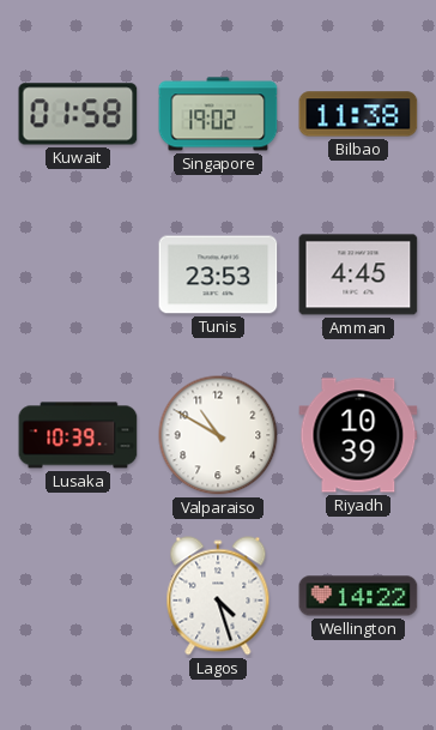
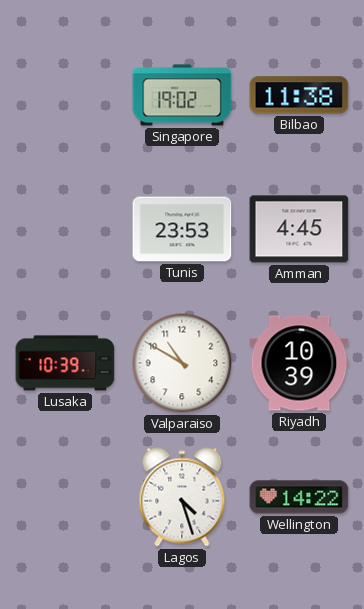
Kuwait: 01:58 -> none
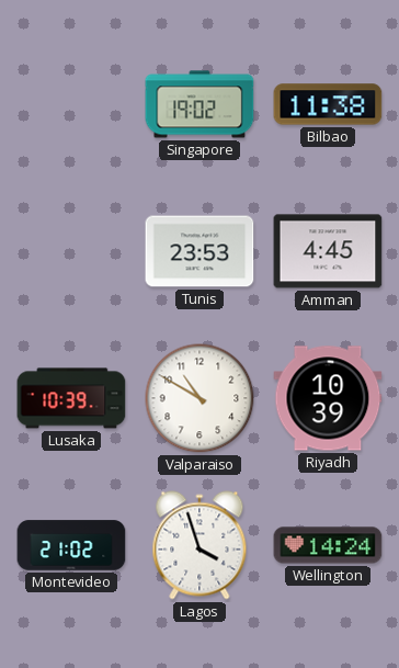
Montevideo: none -> 21:02
Lagos: 4:27 -> 3:57
Wellington: 14:22 -> 14:24
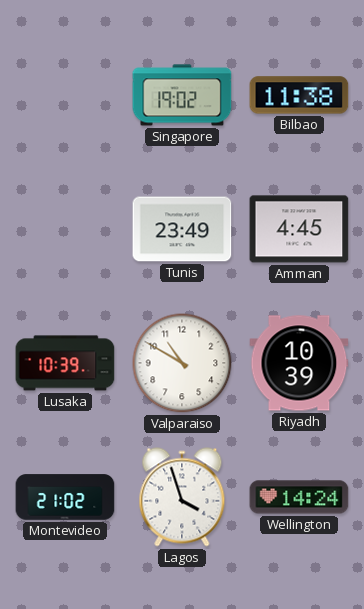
Tunis: 23:53 -> 23:49
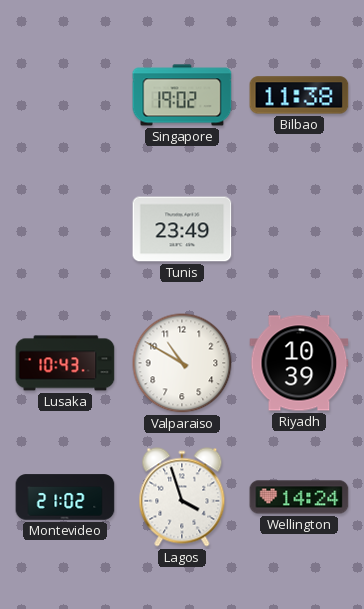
Amman: 4:45 -> none
Lusaka: 10:39 -> 10:43
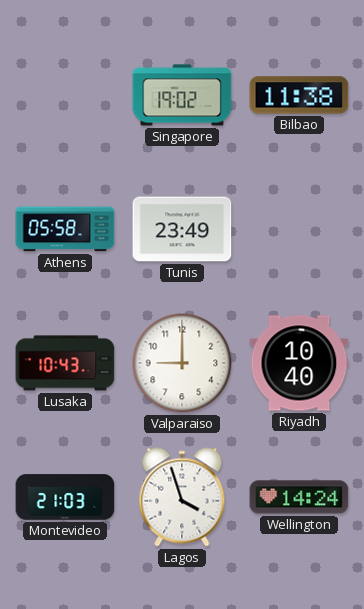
Athens: none -> 05:58
Valparaiso: 10:50 -> 9:00
Riyadh: 10:39 -> 10:40
Montevideo: 21:02 -> 21:03
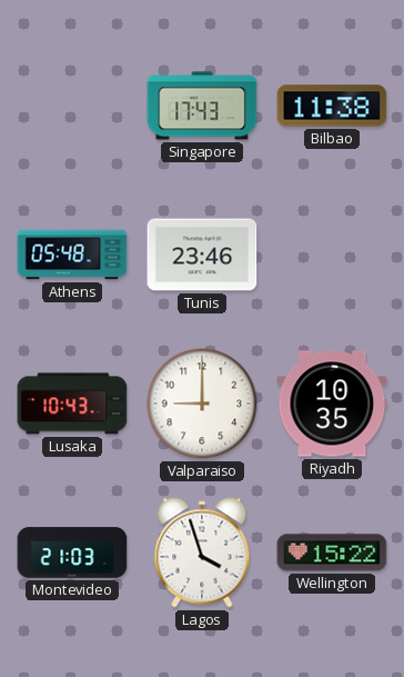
Singapore: 19:02 -> 17:43
Athens: 05:58 -> 05:48
Tunis: 23:49 -> 23:46
Riyadh: 10:40 -> 10:35
Wellington: 14:24 -> 15:22
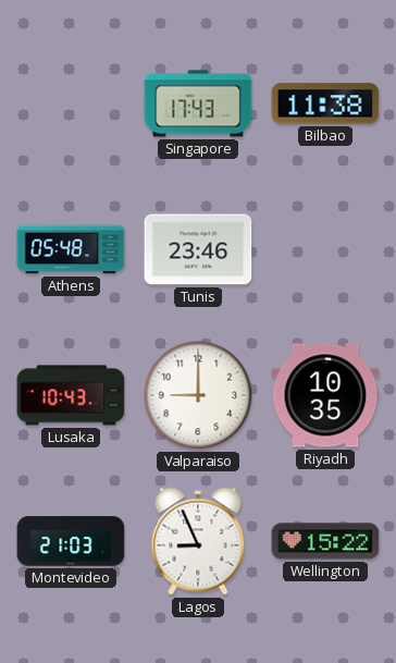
Lagos: 3:57 -> 8:56
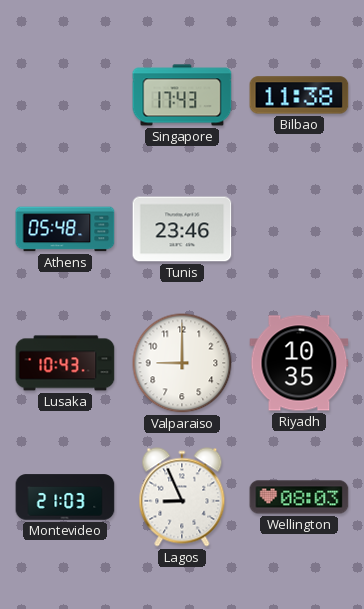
Wellington: 15:22 -> 08:03
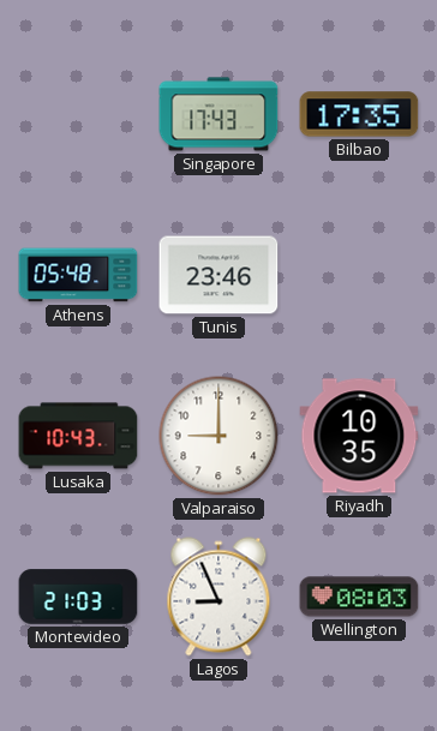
Bilbao: 11:38 -> 17:35
